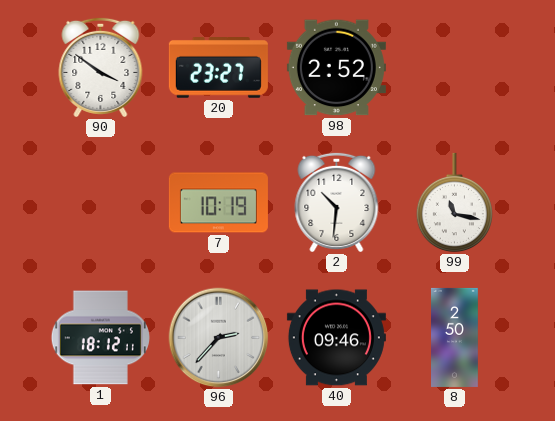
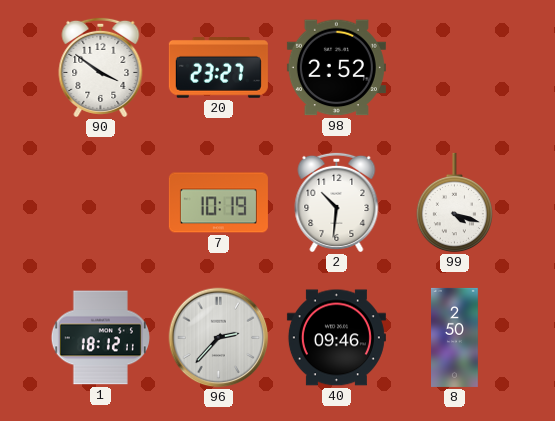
99: 11:17 -> 4:18
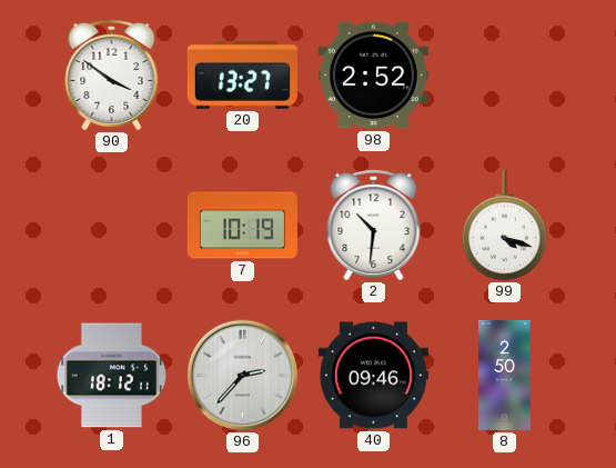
20: 23:27 -> 13:27
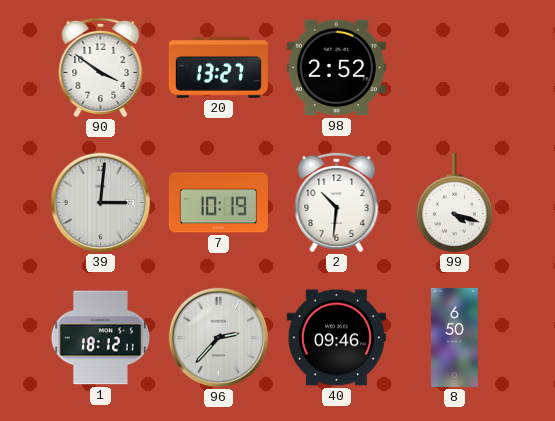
39: none -> 3:01
8: 2:50 -> 6:50
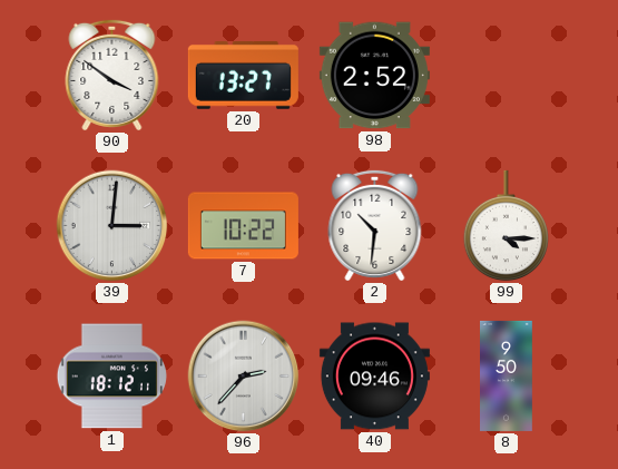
7: 10:19 -> 10:22
99: 4:18 -> 4:15
8: 6:50 -> 9:50
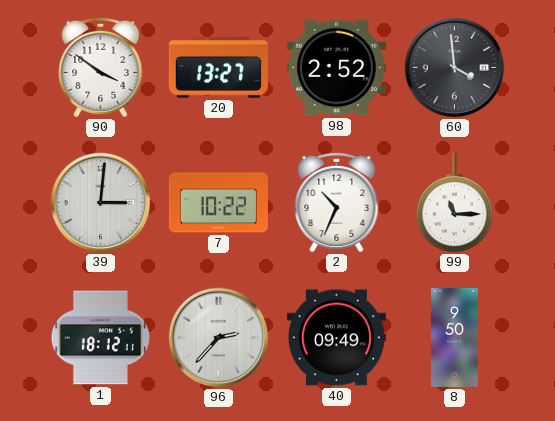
60: none -> 3:59
2: 10:31 -> 10:34
99: 4:15 -> 11:15
40: 09:46 -> 09:49
